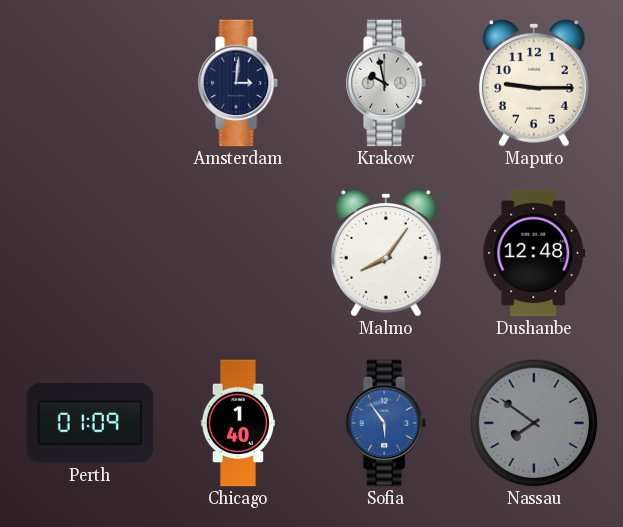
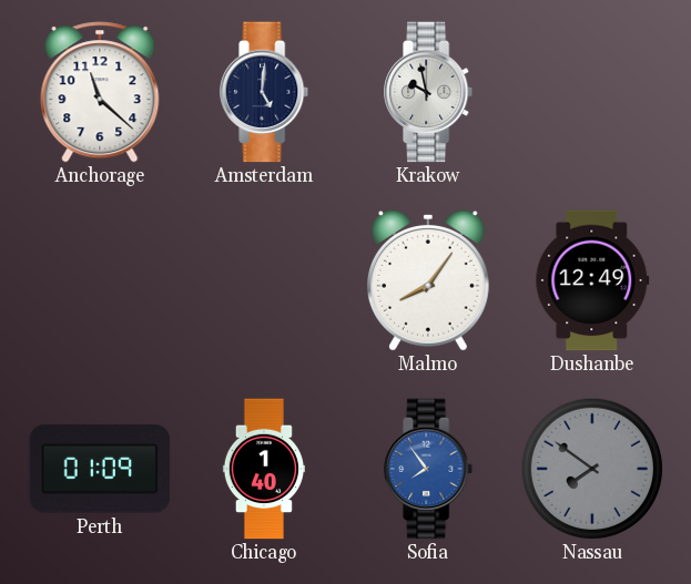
Anchorage: none -> 11:22
Amsterdam: 3:01 -> 5:01
Maputo: 9:15 -> none
Dushanbe: 12:48 -> 12:49
Sofia: 5:54 -> 7:54
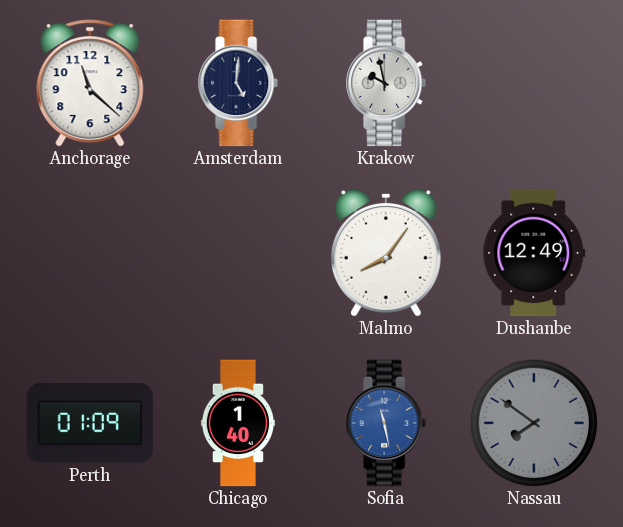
Sofia: 7:54 -> 11:28
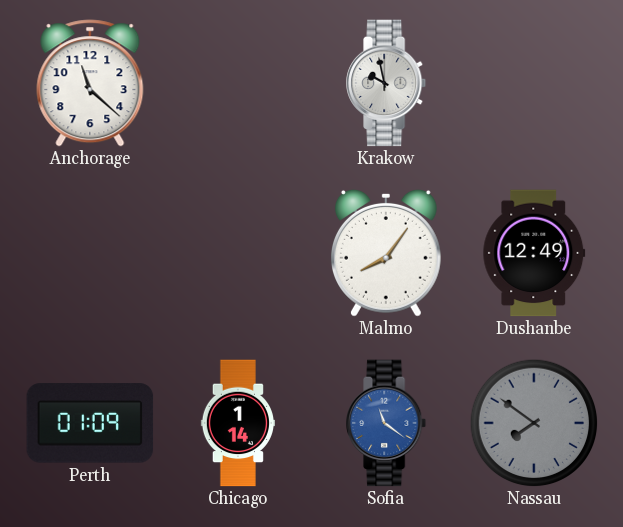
Amsterdam: 5:01 -> none
Chicago: 1:40 -> 1:14
Sofia: 11:28 -> 11:21
